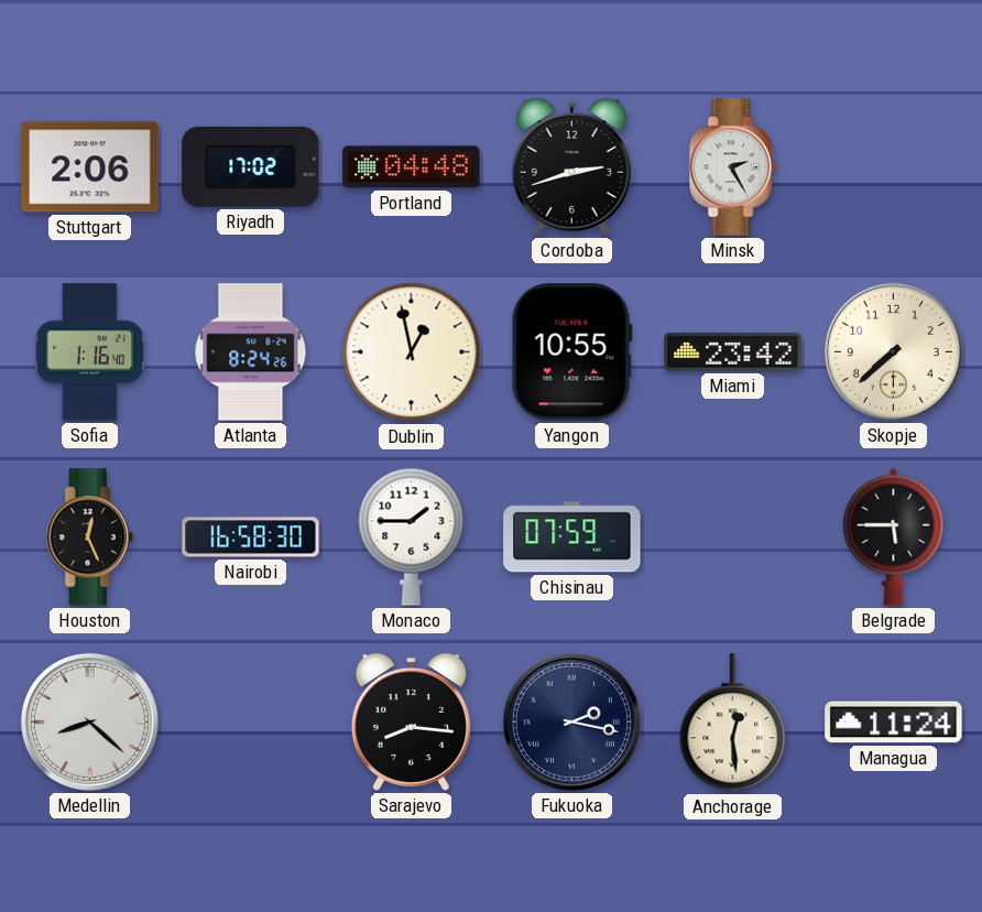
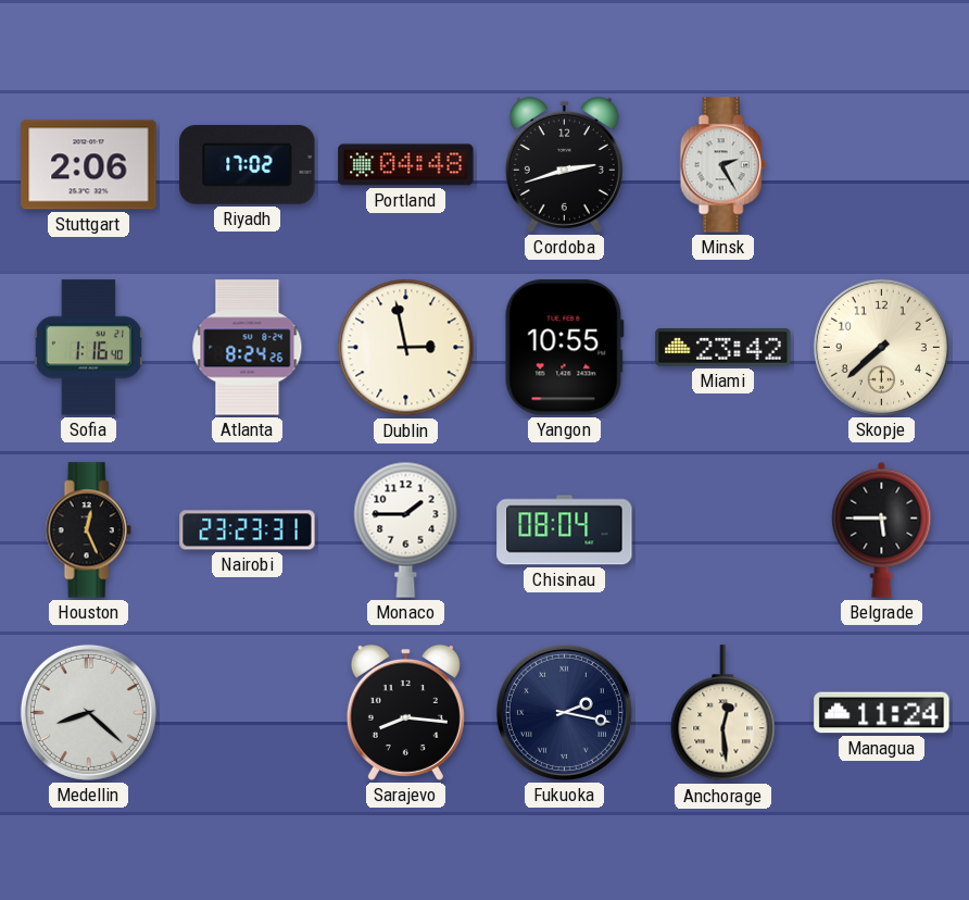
Dublin: 12:58 -> 2:58
Nairobi: 16:58 -> 23:23
Chisinau: 07:59 -> 08:04
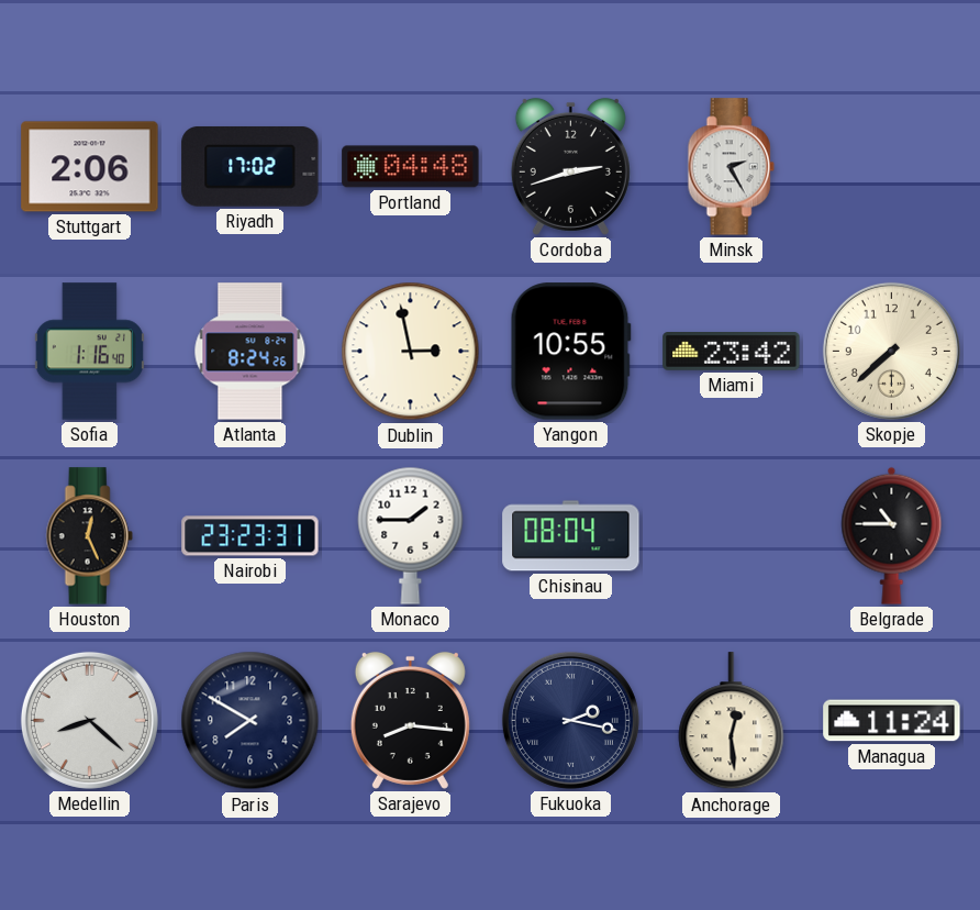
Belgrade: 5:45 -> 10:45
Paris: none -> 7:50
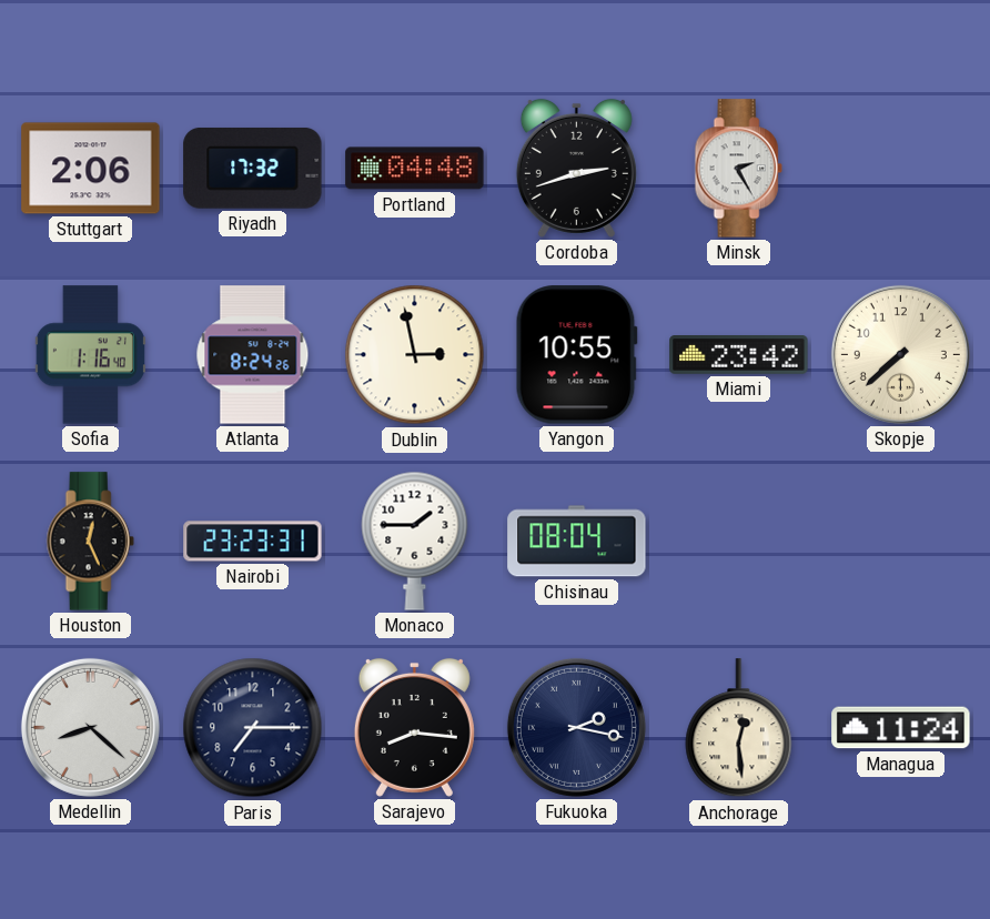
Riyadh: 17:02 -> 17:32
Belgrade: 10:45 -> none
Paris: 7:50 -> 7:15
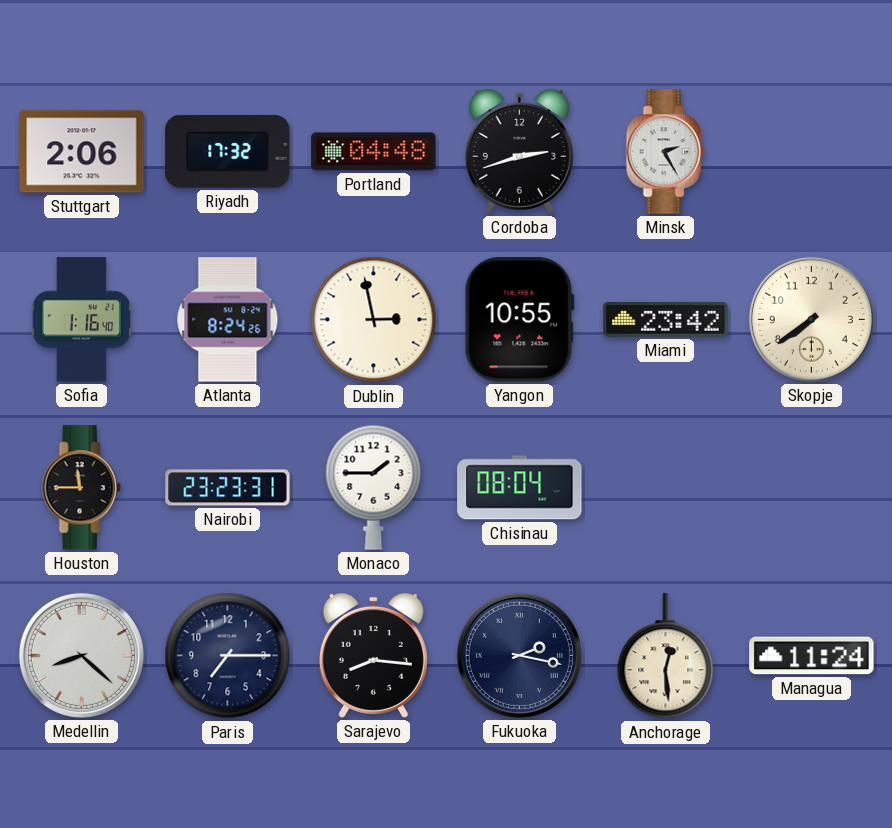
Skopje: 7:38 -> 7:39
Houston: 12:26 -> 11:45
